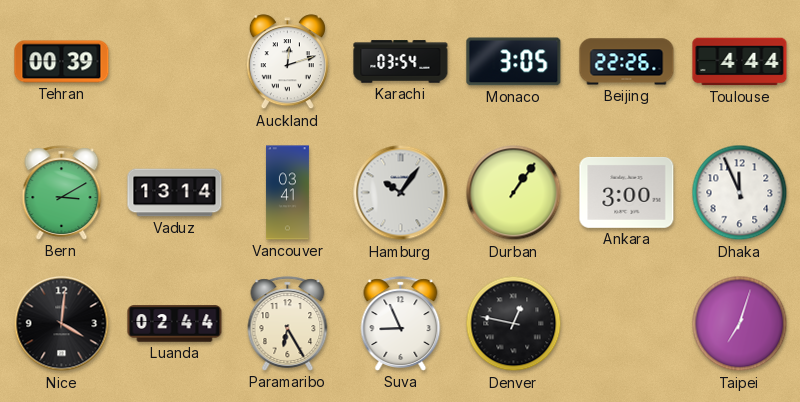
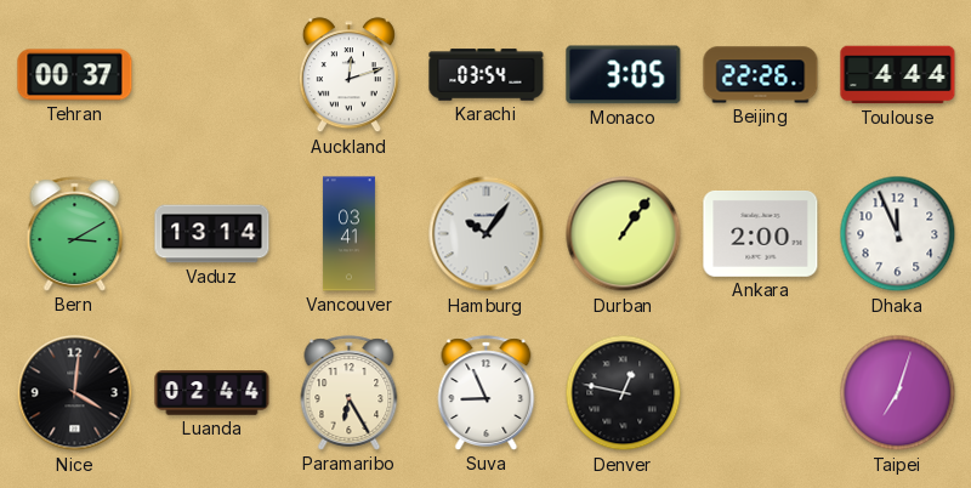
Tehran: 00:39 -> 00:37
Ankara: 3:00 -> 2:00
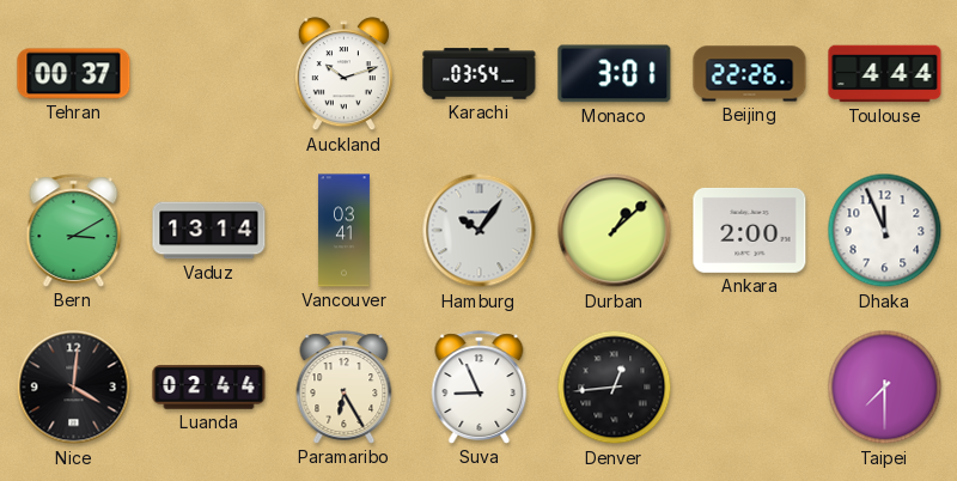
Auckland: 12:12 -> 10:12
Monaco: 3:05 -> 3:01
Durban: 1:06 -> 1:08
Denver: 12:47 -> 12:44
Taipei: 7:03 -> 7:30
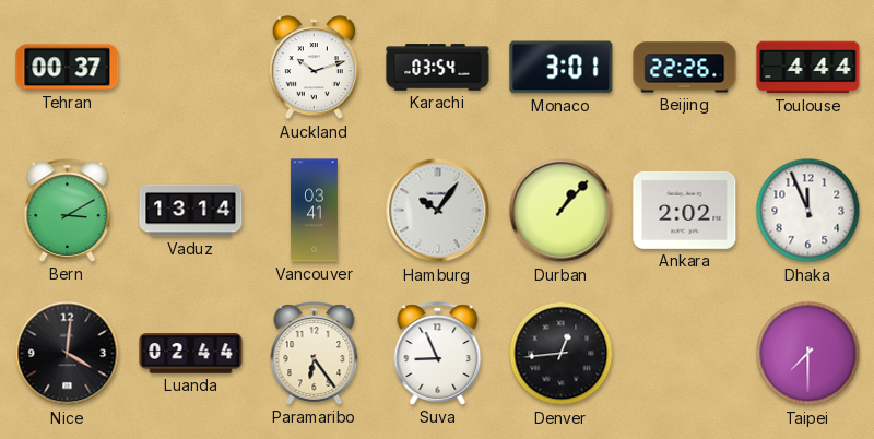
Durban: 1:08 -> 1:07
Ankara: 2:00 -> 2:02
Paramaribo: 6:25 -> 6:24
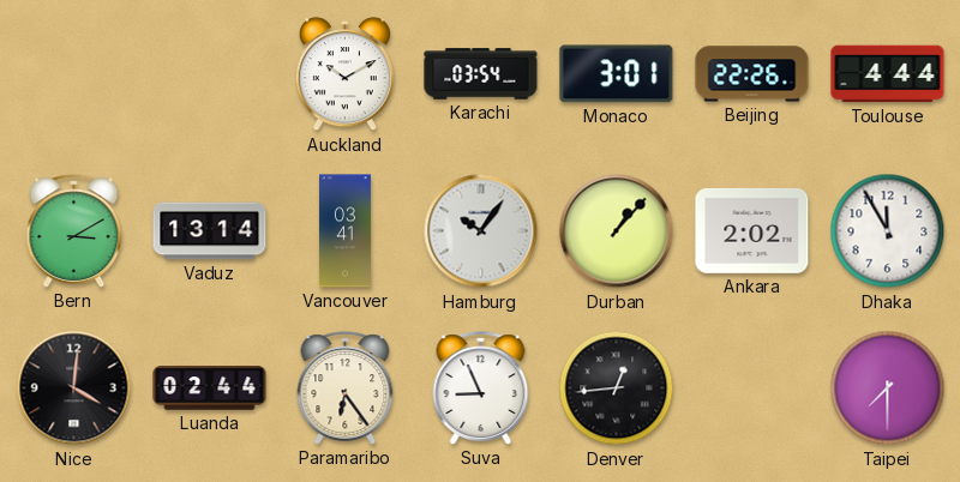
Tehran: 00:37 -> none
Auckland: 10:12 -> 10:10
Dhaka: 11:56 -> 11:55
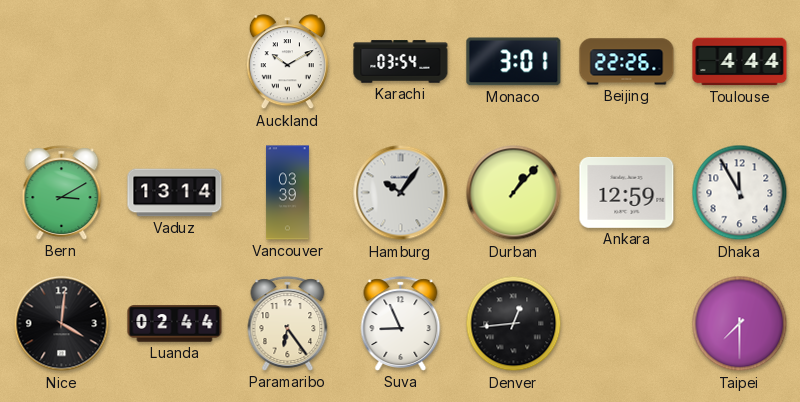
Vancouver: 03:41 -> 03:39
Ankara: 2:02 -> 12:59
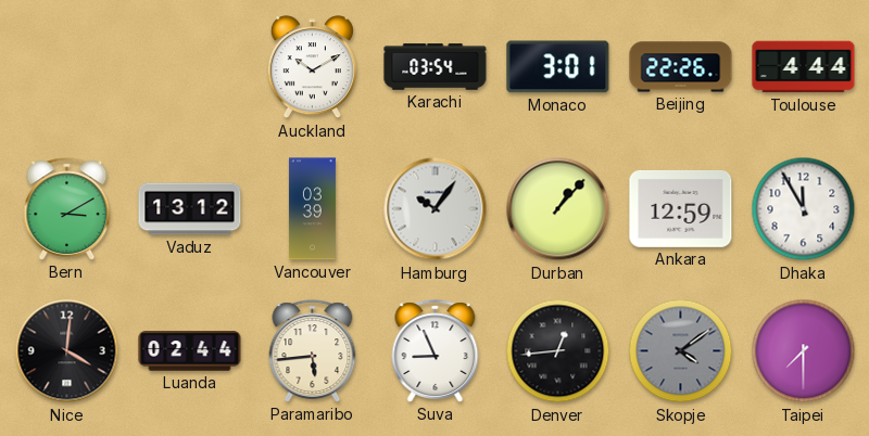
Vaduz: 13:14 -> 13:12
Paramaribo: 6:24 -> 5:44
Skopje: none -> 4:09
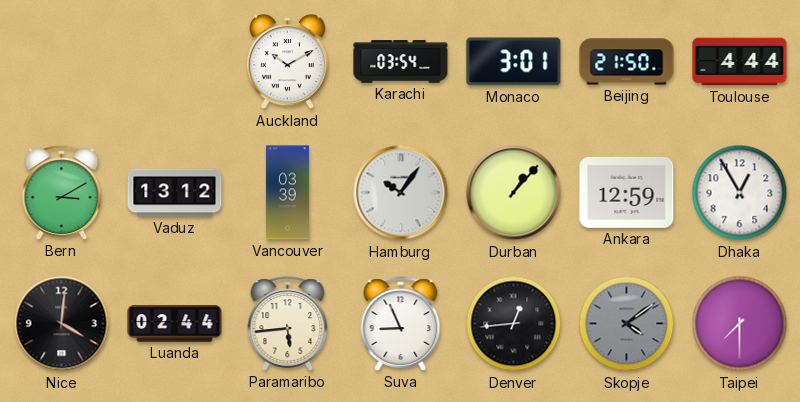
Beijing: 22:26 -> 21:50
Dhaka: 11:55 -> 12:55
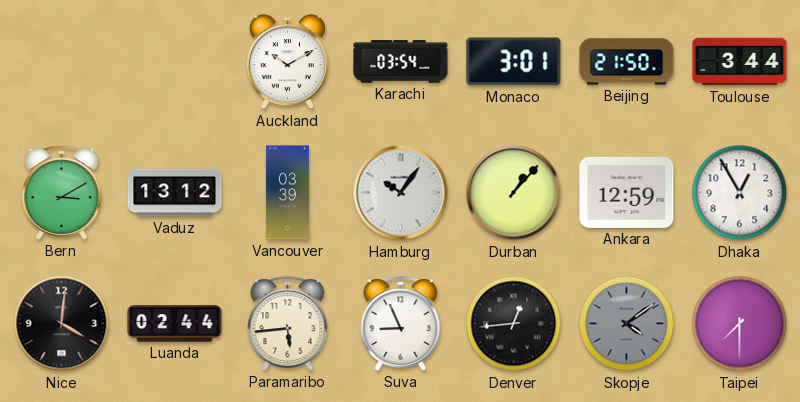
Toulouse: 4:44 -> 3:44
